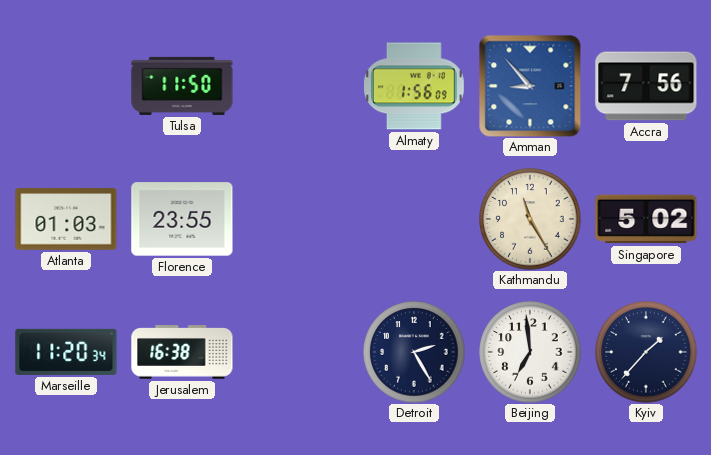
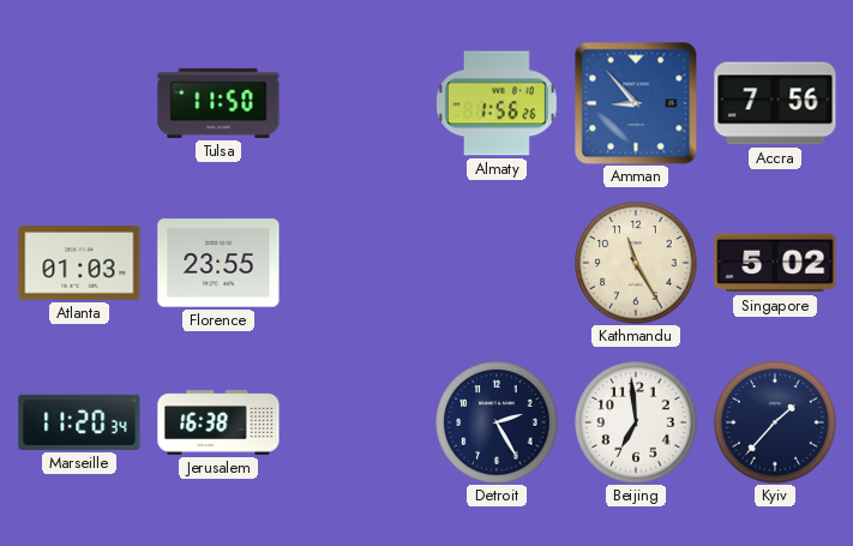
Almaty: 1:56:09 -> 1:56:26
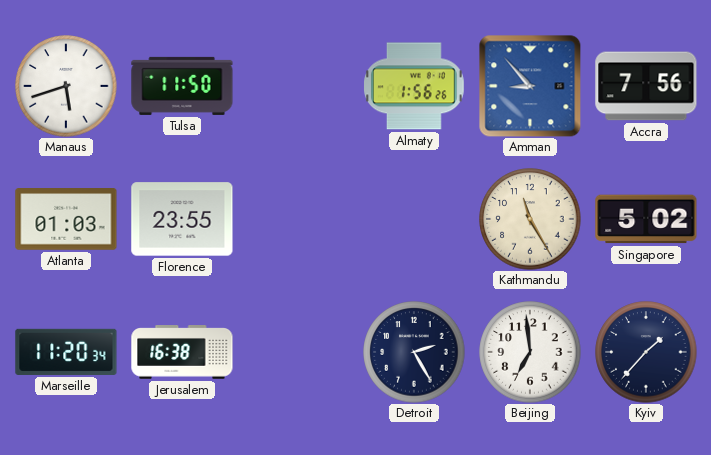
Manaus: none -> 5:42
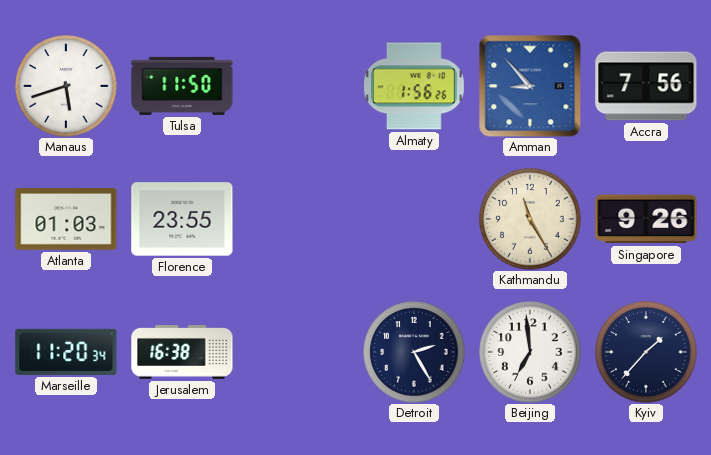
Singapore: 5:02 -> 9:26
